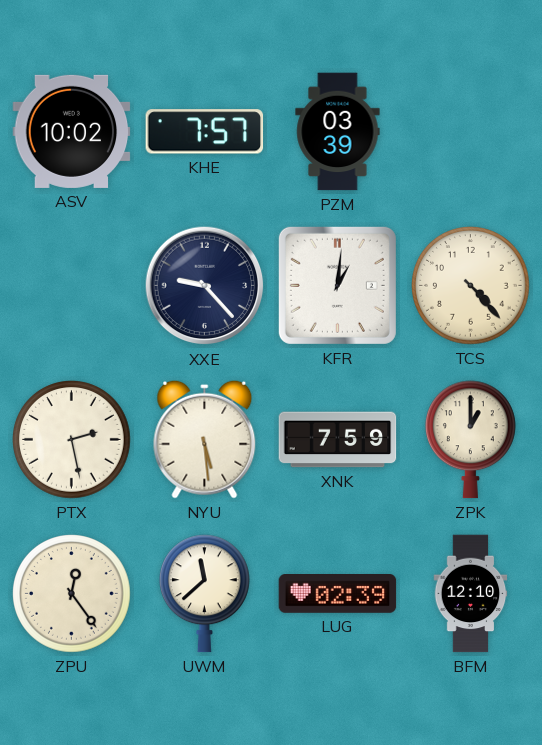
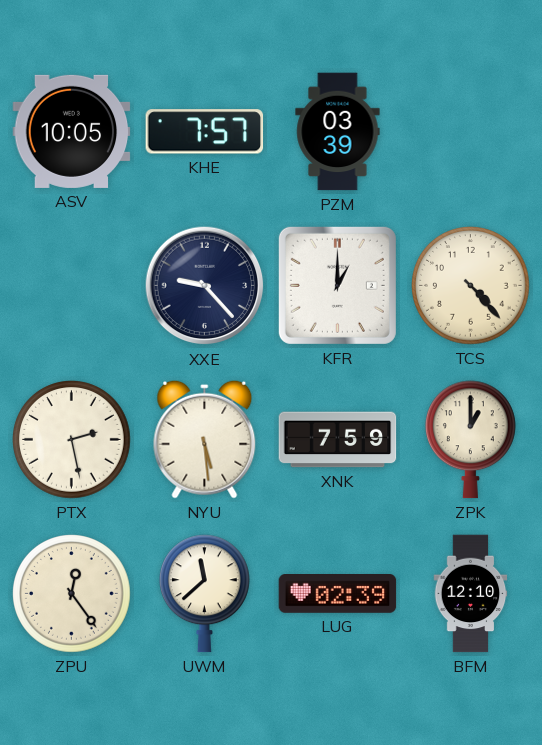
ASV: 10:02 -> 10:05
KFR: 1:01 -> 1:00
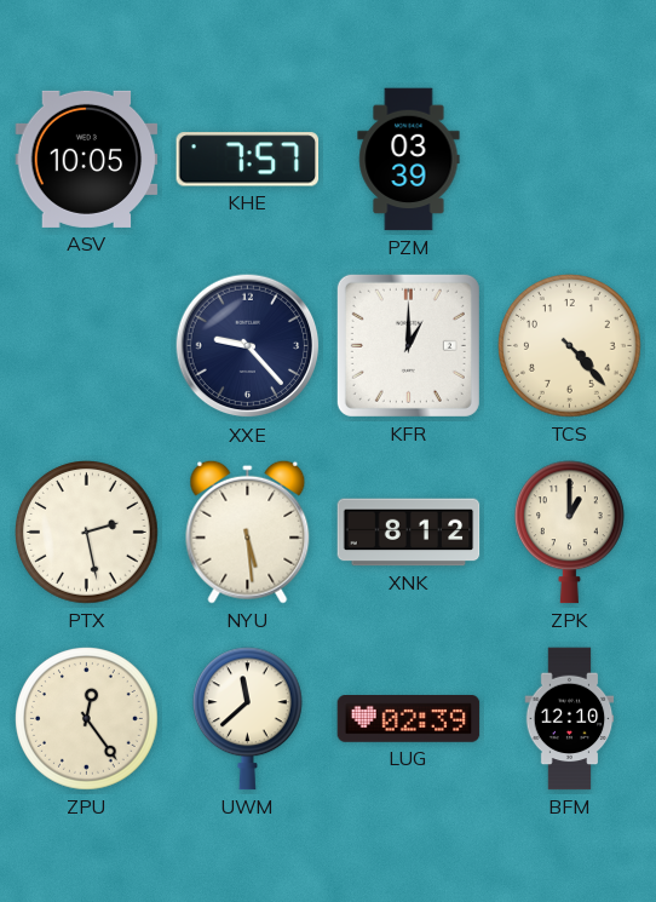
XNK: 7:59 -> 8:12
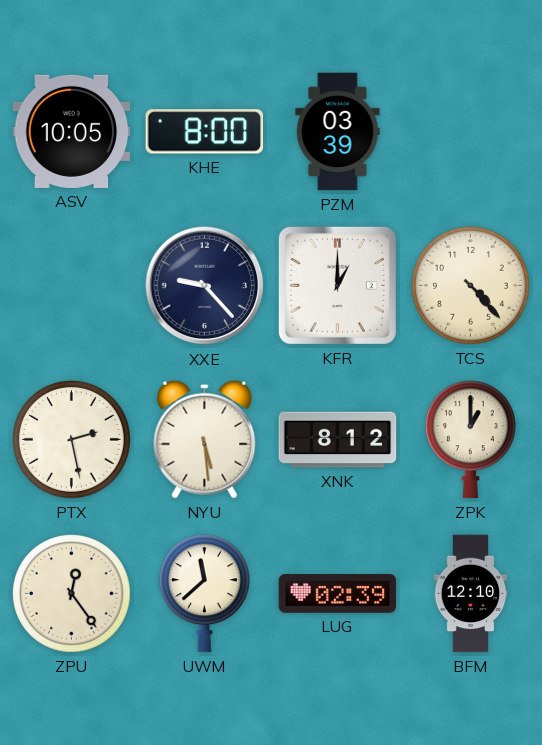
KHE: 7:57 -> 8:00
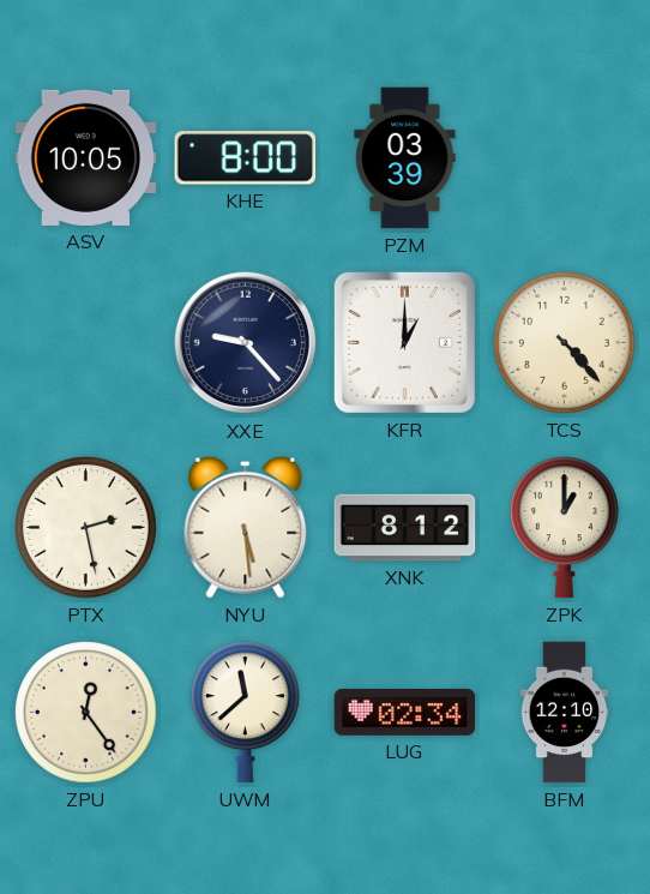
LUG: 02:39 -> 02:34
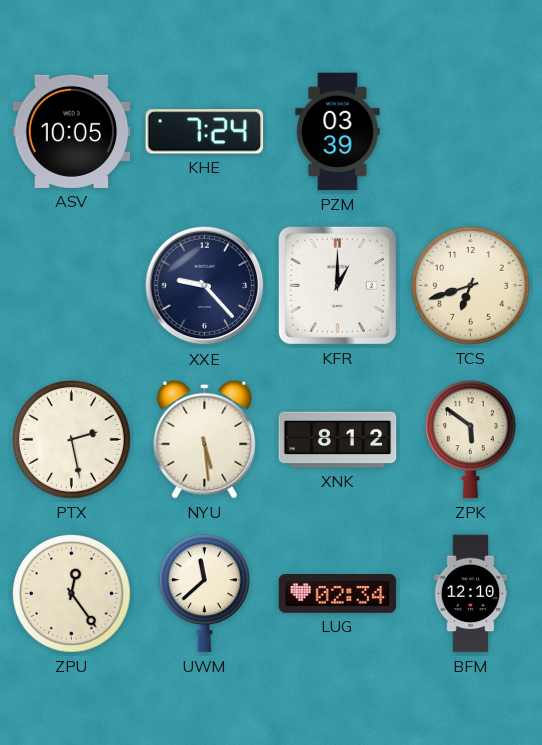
KHE: 8:00 -> 7:24
TCS: 4:23 -> 6:42
ZPK: 1:00 -> 5:51
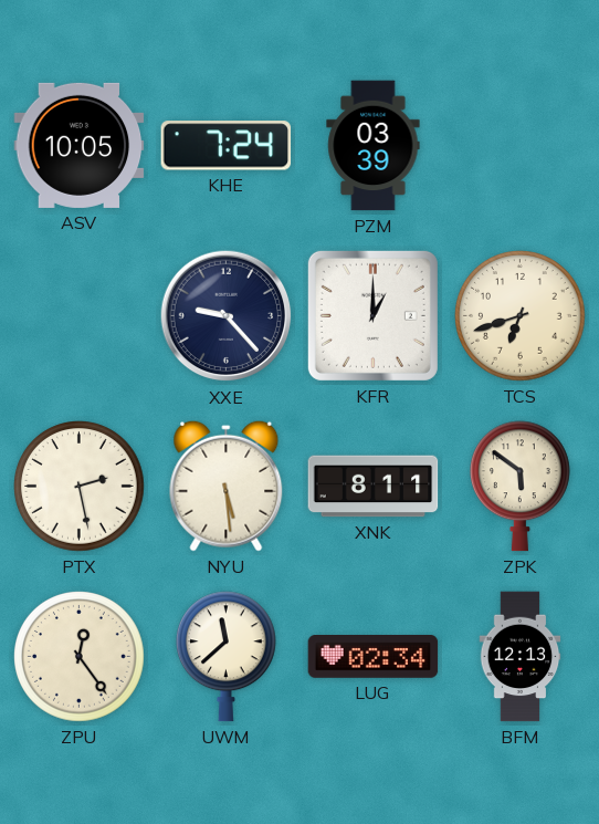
XNK: 8:12 -> 8:11
BFM: 12:10 -> 12:13
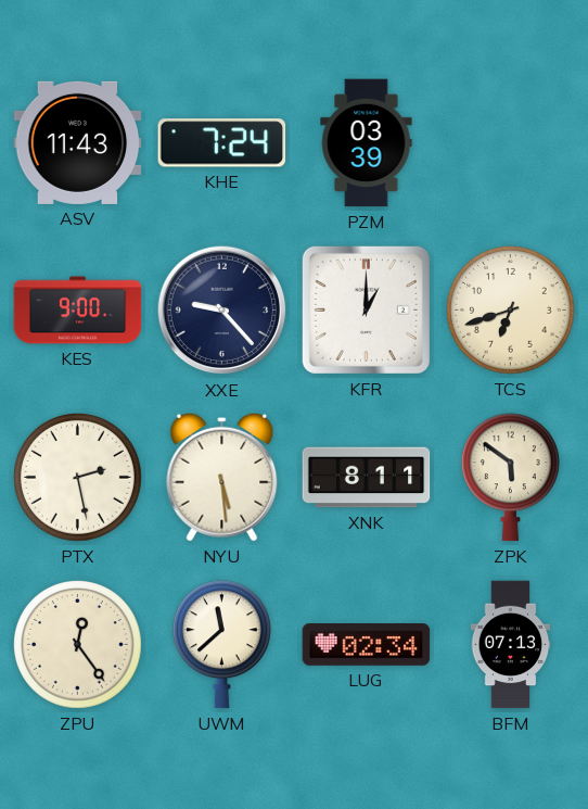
ASV: 10:05 -> 11:43
KES: none -> 9:00
BFM: 12:13 -> 07:13
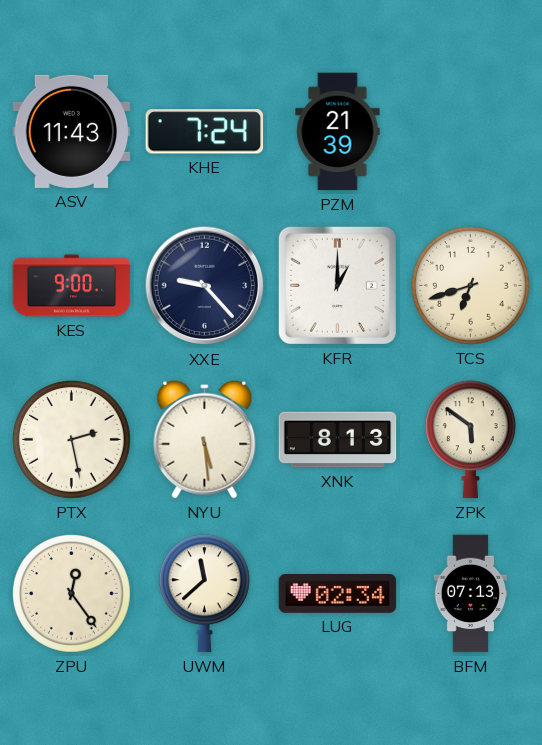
PZM: 03:39 -> 21:39
XNK: 8:11 -> 8:13
